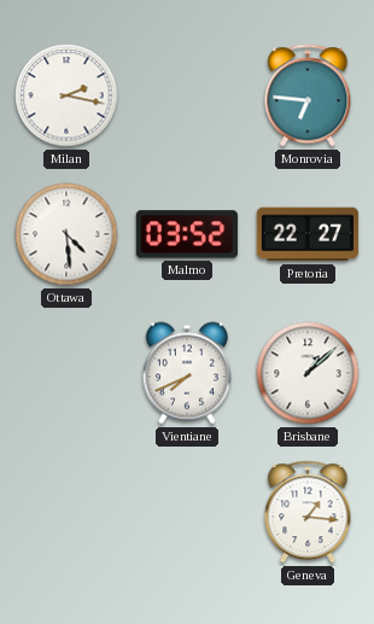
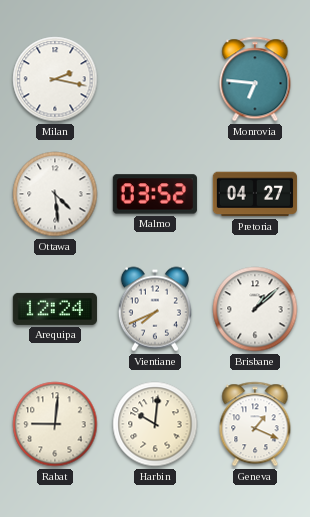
Pretoria: 22:27 -> 04:27
Arequipa: none -> 12:24
Rabat: none -> 9:01
Harbin: none -> 10:01
Geneva: 1:16 -> 1:19
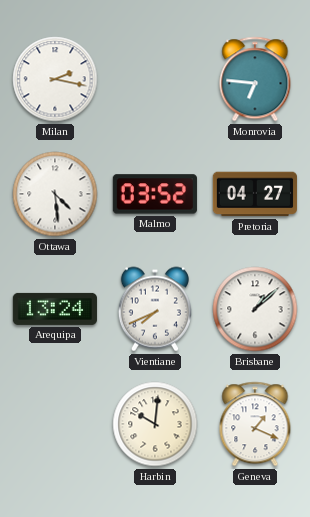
Arequipa: 12:24 -> 13:24
Rabat: 9:01 -> none
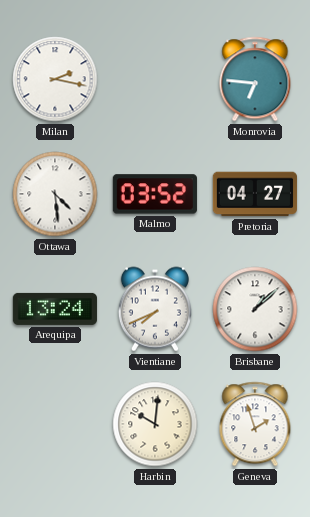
Geneva: 1:19 -> 1:57
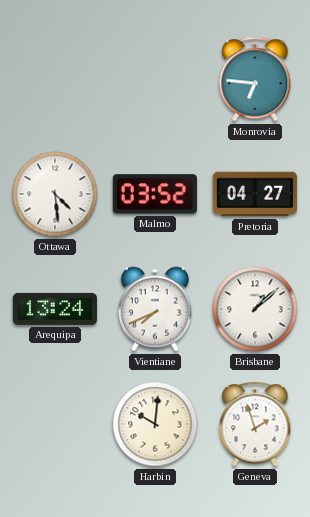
Milan: 2:17 -> none
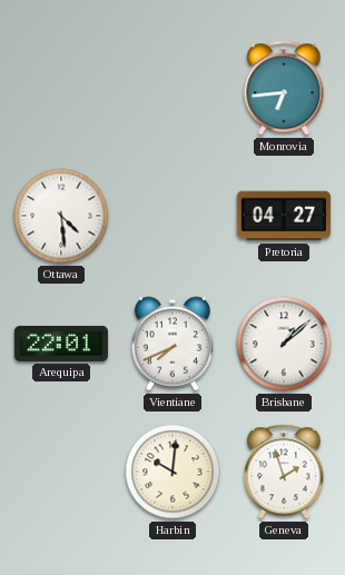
Monrovia: 6:46 -> 6:44
Malmo: 03:52 -> none
Arequipa: 13:24 -> 22:01
